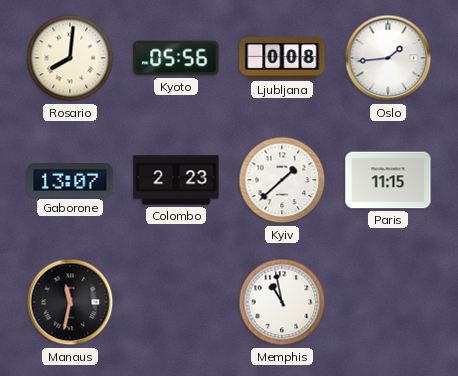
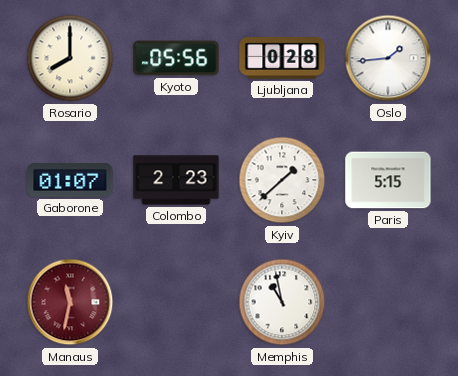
Rosario: 8:01 -> 8:00
Ljubljana: 0:08 -> 0:28
Gaborone: 13:07 -> 01:07
Paris: 11:15 -> 5:15
Manaus dial: black -> burgundy
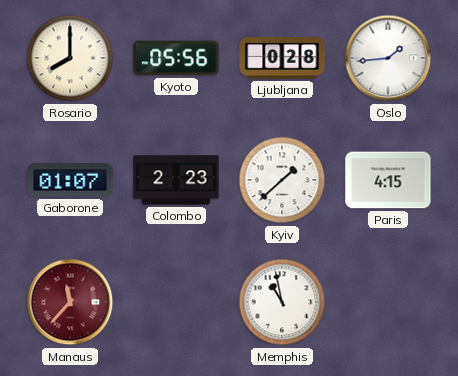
Paris: 5:15 -> 4:15
Manaus: 11:32 -> 11:37
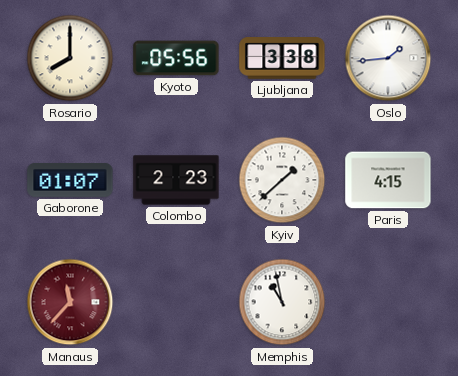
Ljubljana: 0:28 -> 3:38
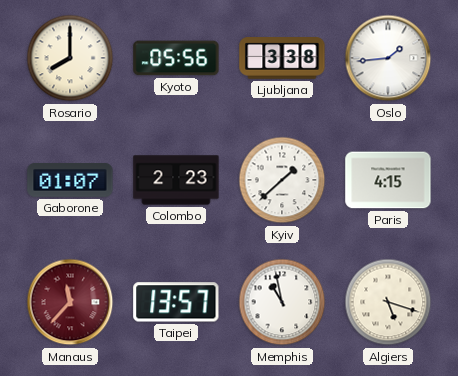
Taipei: none -> 13:57
Algiers: none -> 5:18
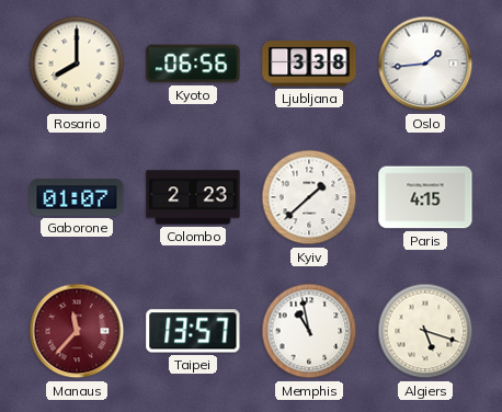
Kyoto: 05:56 -> 06:56
